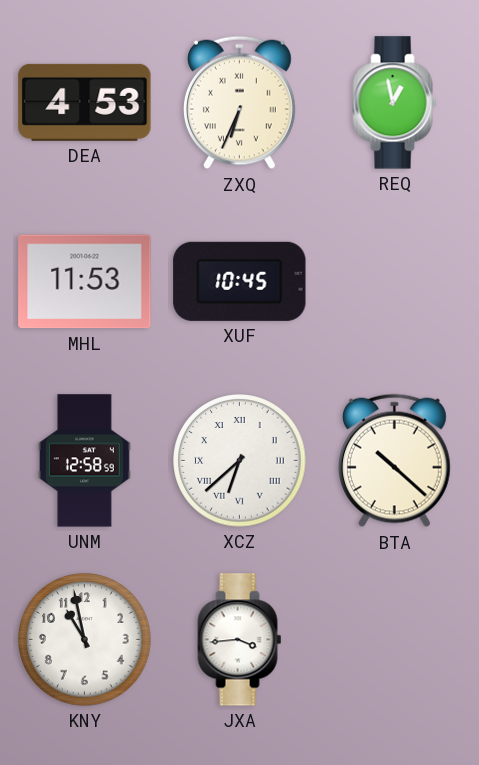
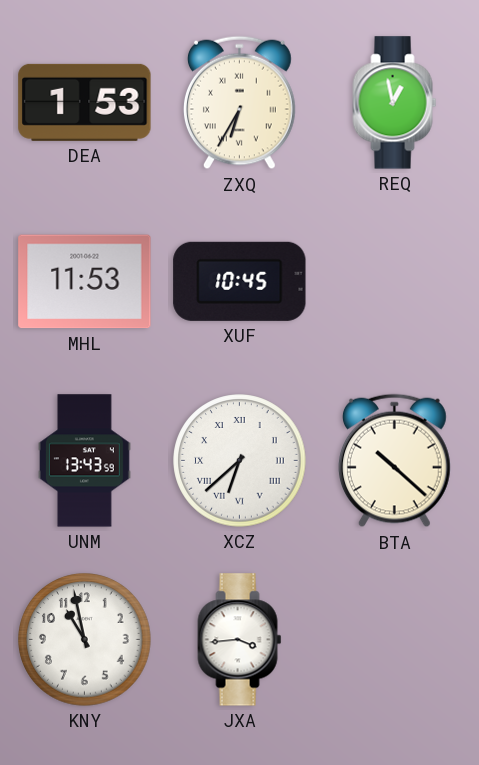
DEA: 4:53 -> 1:53
ZXQ: 6:34 -> 6:35
UNM: 12:58 -> 13:43
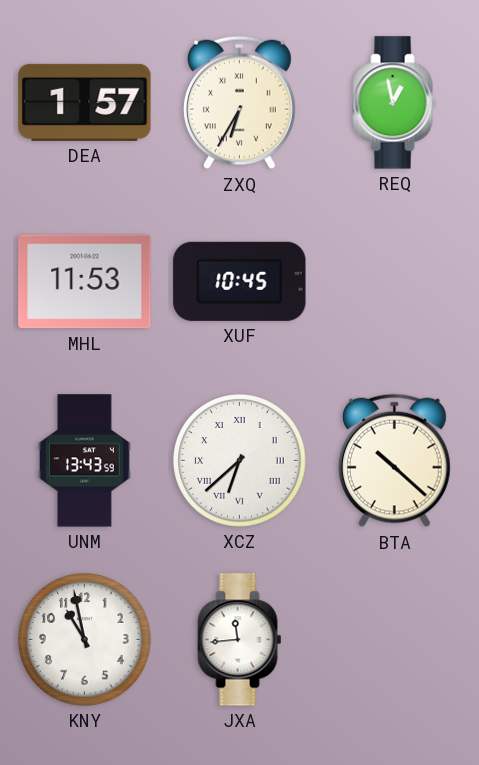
DEA: 1:53 -> 1:57
JXA: 3:44 -> 11:44
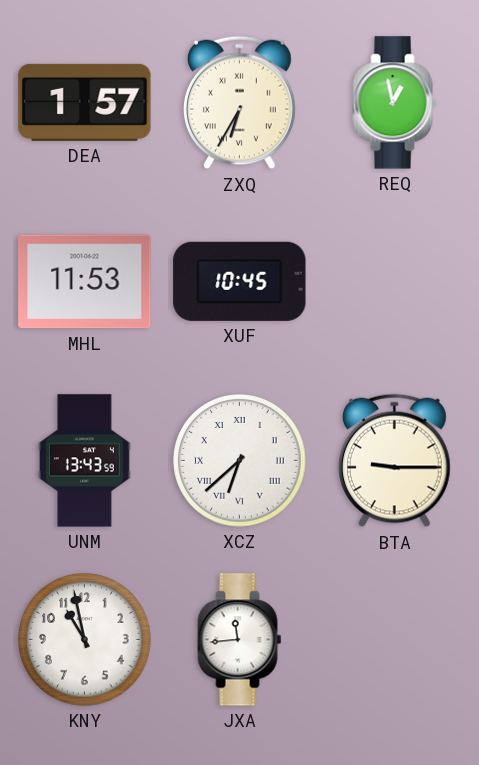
BTA: 10:22 -> 9:15
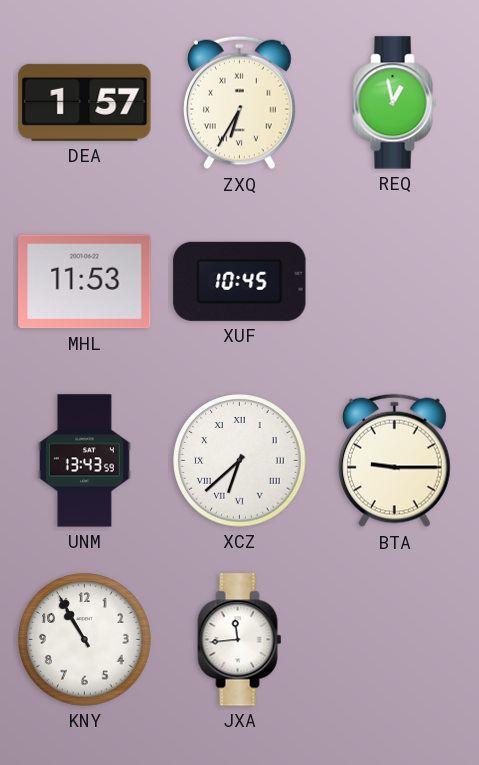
KNY: 10:58 -> 10:55
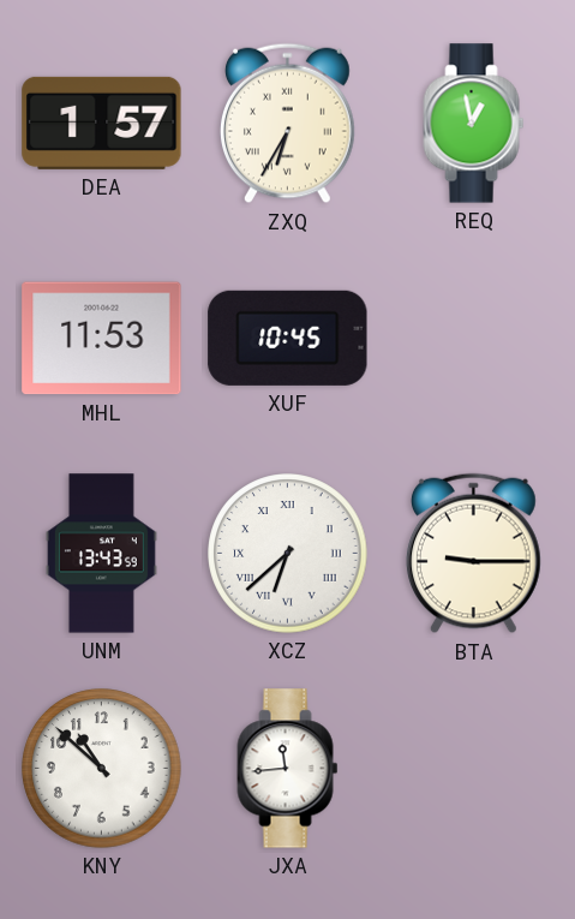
KNY: 10:55 -> 10:52
